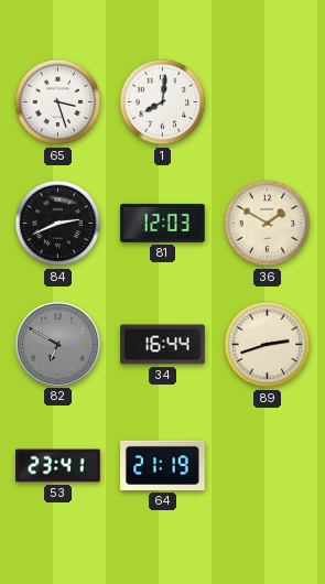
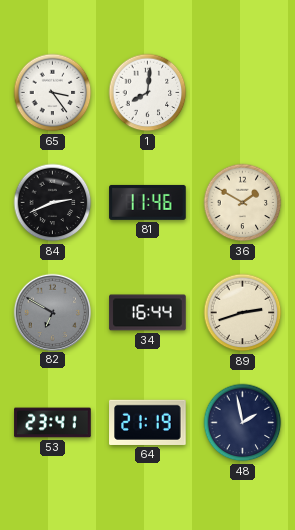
65: 3:27 -> 3:24
81: 12:03 -> 11:46
48: none -> 1:58
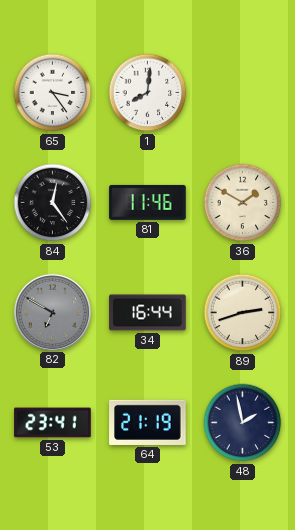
84: 2:41 -> 12:24
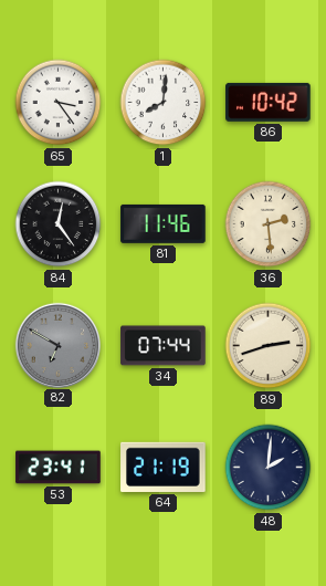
86: none -> 10:42
36: 1:50 -> 2:29
34: 16:44 -> 07:44
48: 1:58 -> 2:01
